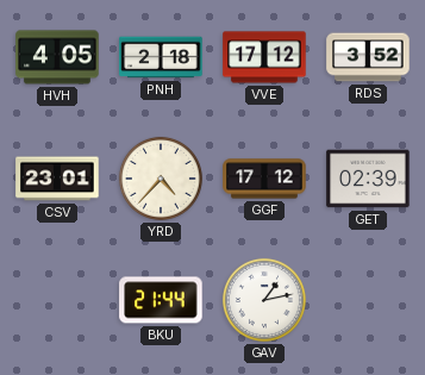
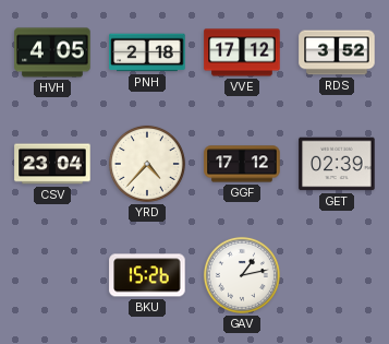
CSV: 23:01 -> 23:04
BKU: 21:44 -> 15:26
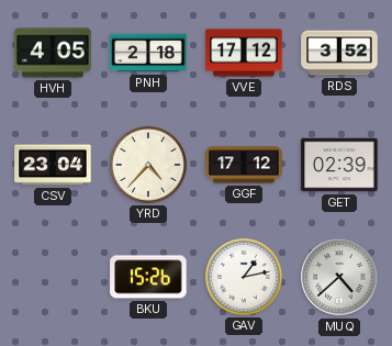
MUQ: none -> 4:38
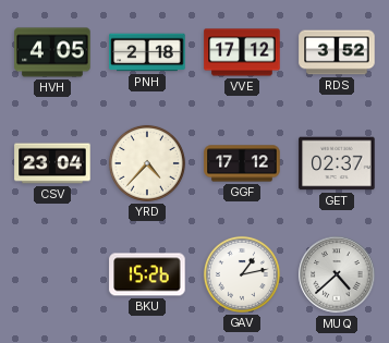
GET: 02:39 -> 02:37
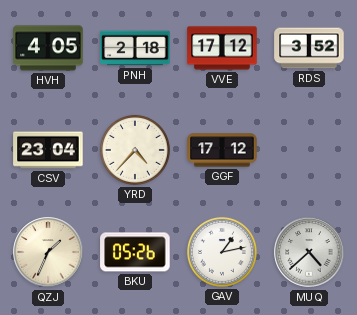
GET: 02:37 -> none
QZJ: none -> 1:34
BKU: 15:26 -> 05:26
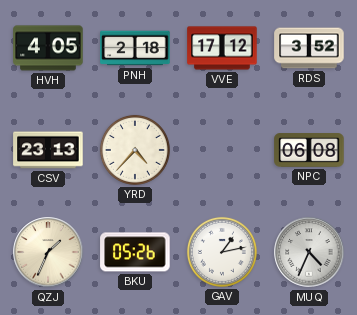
CSV: 23:04 -> 23:13
GGF: 17:12 -> none
NPC: none -> 06:08
MUQ: 4:38 -> 4:34
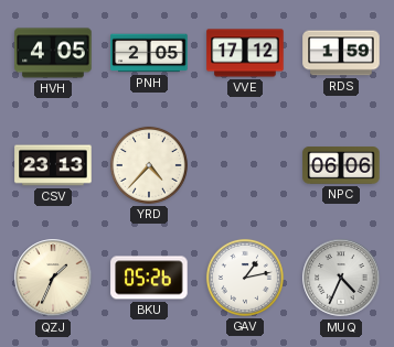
PNH: 2:18 -> 2:05
RDS: 3:52 -> 1:59
NPC: 06:08 -> 06:06
